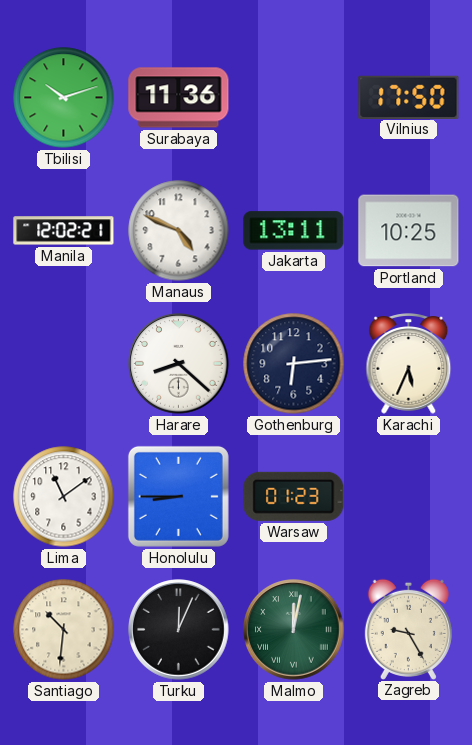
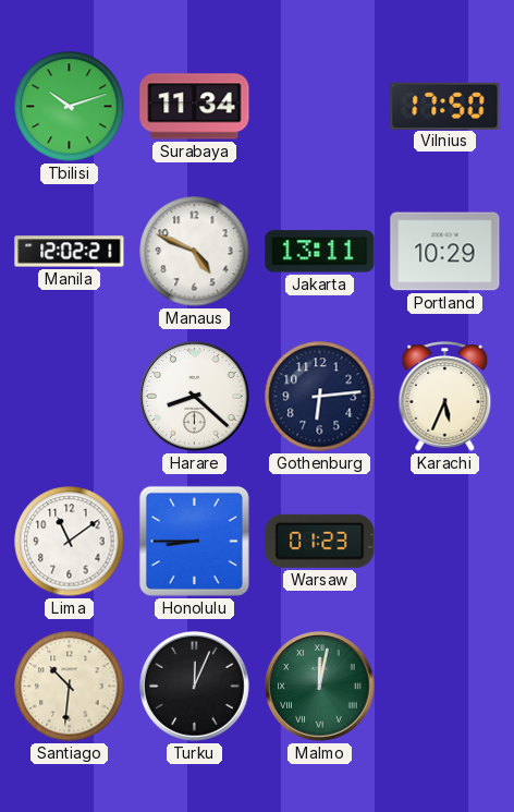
Surabaya: 11:36 -> 11:34
Portland: 10:25 -> 10:29
Zagreb: 9:25 -> none
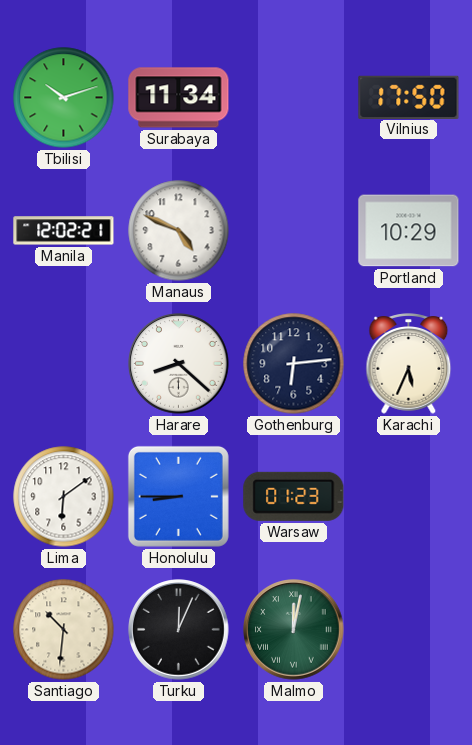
Jakarta: 13:11 -> none
Lima: 11:09 -> 6:09
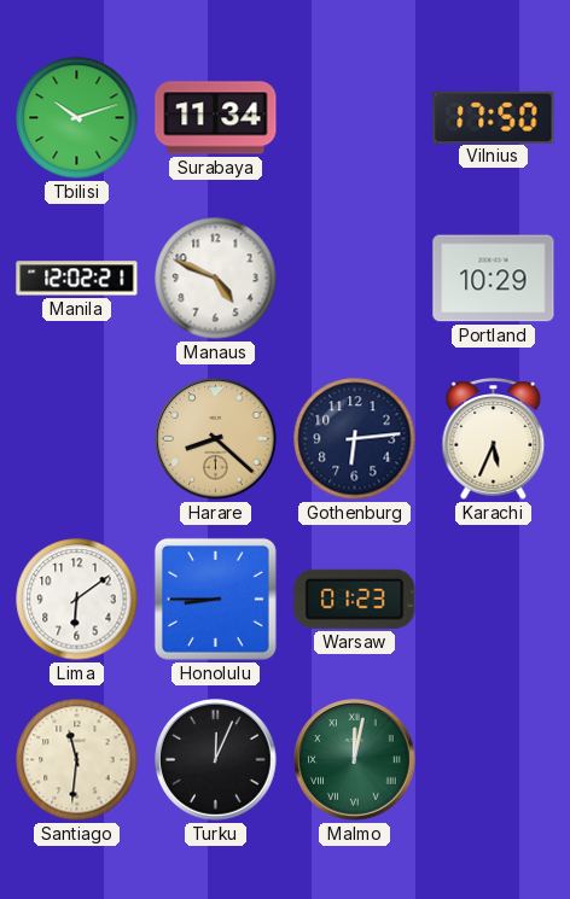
Harare dial: white -> champagne
Santiago: 10:31 -> 11:31
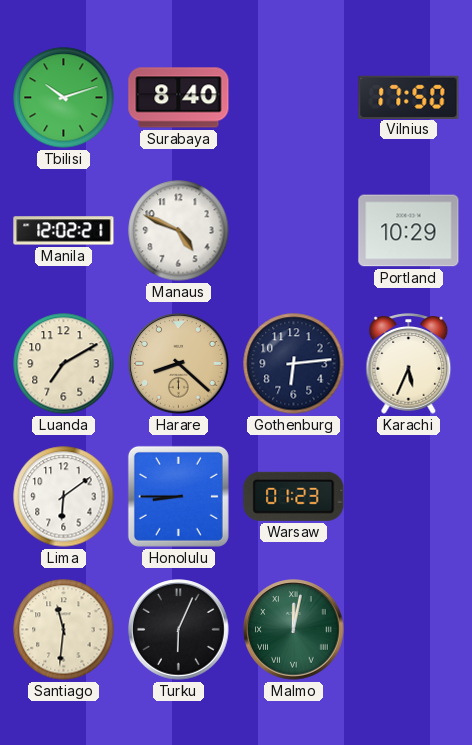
Surabaya: 11:34 -> 8:40
Luanda: none -> 7:10
Turku: 12:04 -> 6:04
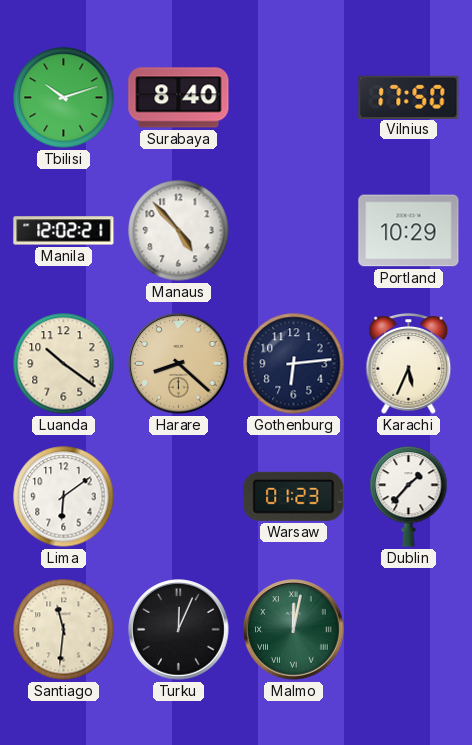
Manaus: 4:49 -> 4:53
Luanda: 7:10 -> 10:21
Honolulu: 8:45 -> none
Dublin: none -> 1:37
Turku: 6:04 -> 12:04
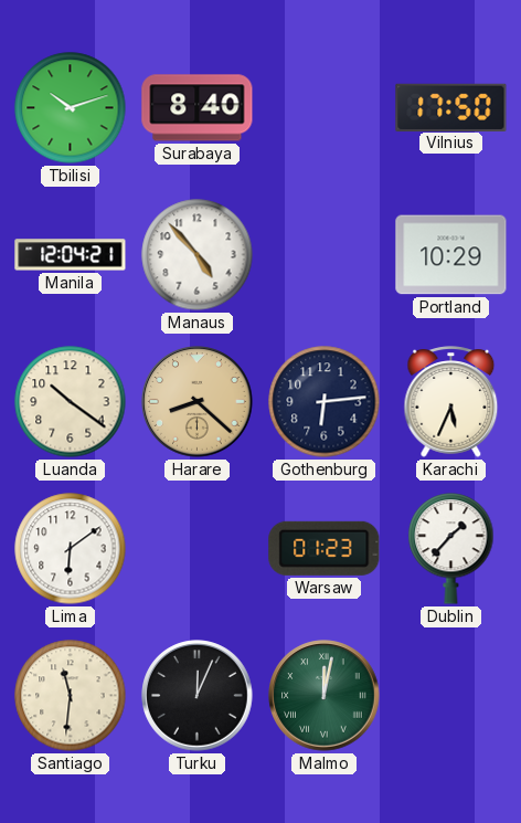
Manila: 12:02 -> 12:04
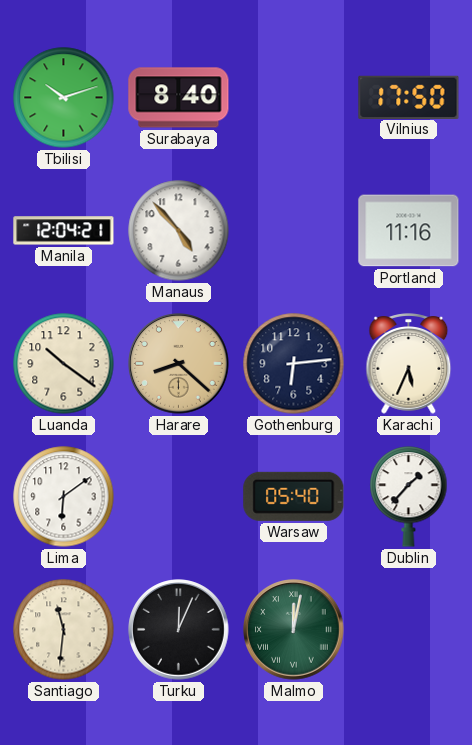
Portland: 10:29 -> 11:16
Warsaw: 01:23 -> 05:40
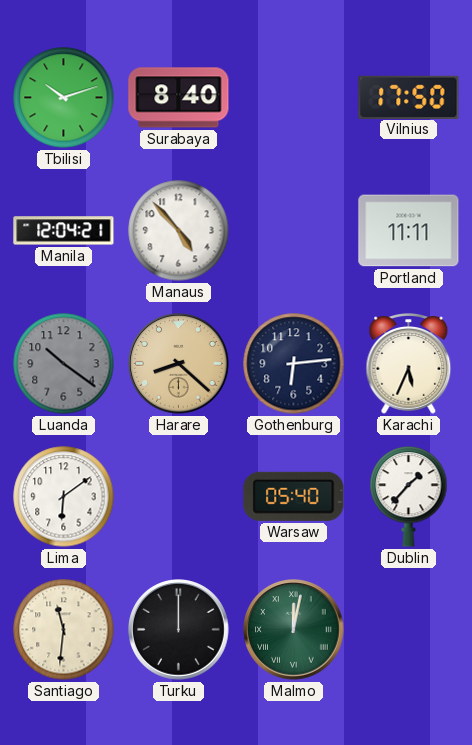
Portland: 11:16 -> 11:11
Luanda dial: cream -> grey
Turku: 12:04 -> 12:00
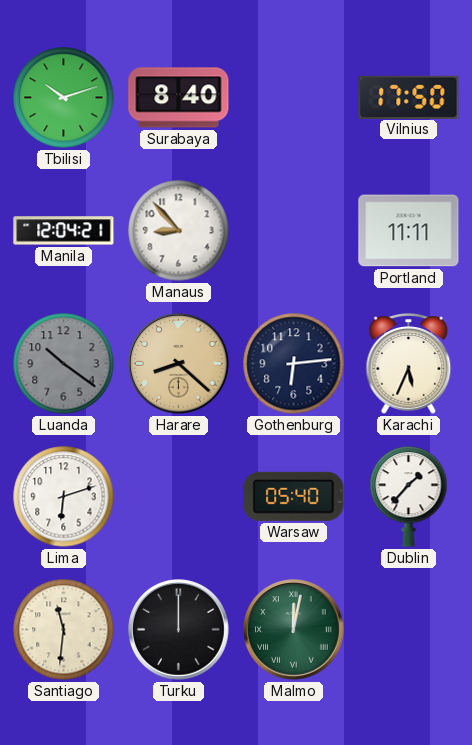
Manaus: 4:53 -> 8:53
Lima: 6:09 -> 6:12
